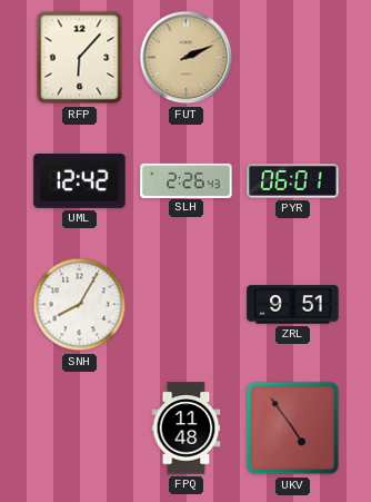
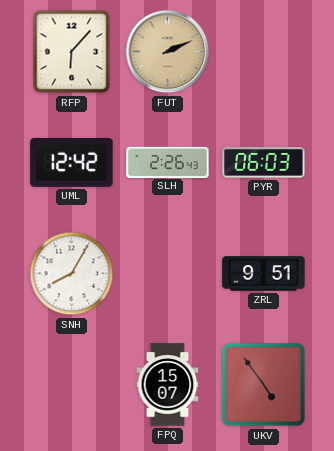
PYR: 06:01 -> 06:03
FPQ: 11:48 -> 15:07
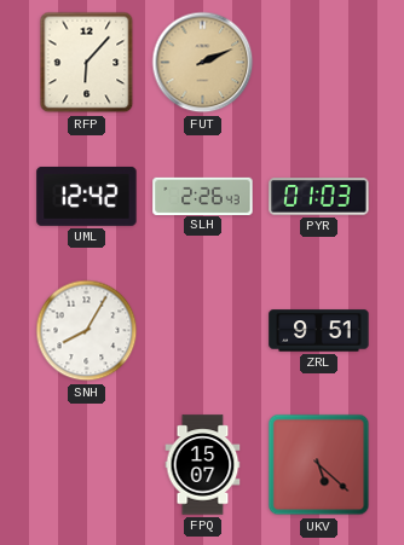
PYR: 06:03 -> 01:03
UKV: 4:54 -> 5:22
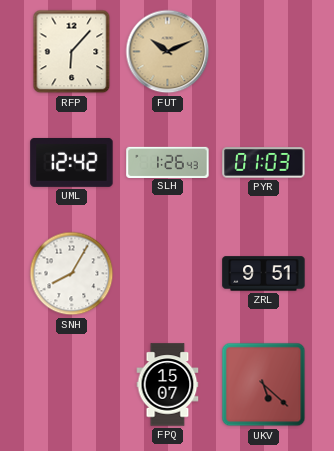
FUT: 2:11 -> 10:11
SLH: 2:26 -> 1:26
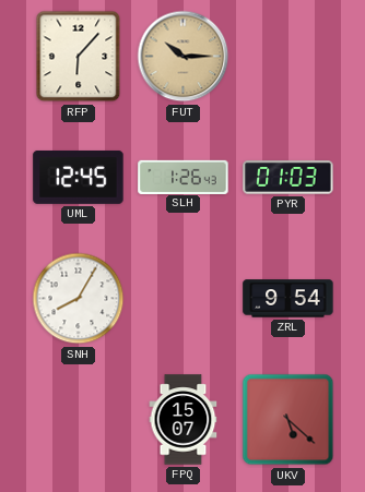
FUT: 10:11 -> 10:15
UML: 12:42 -> 12:45
ZRL: 9:51 -> 9:54
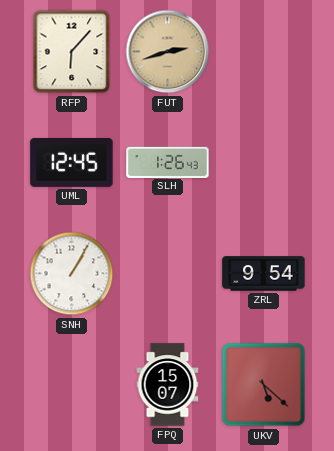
FUT: 10:15 -> 2:42
PYR: 01:03 -> none
SNH: 8:05 -> 1:05
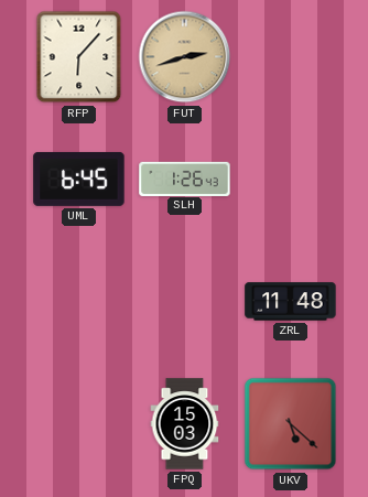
UML: 12:45 -> 6:45
SNH: 1:05 -> none
ZRL: 9:54 -> 11:48
FPQ: 15:07 -> 15:03
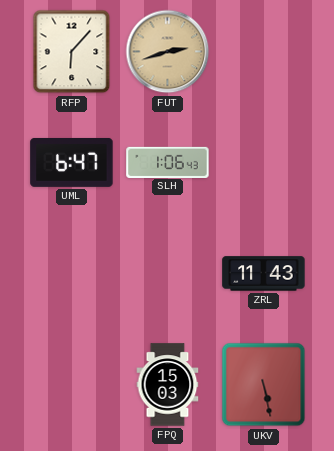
UML: 6:45 -> 6:47
SLH: 1:26 -> 1:06
ZRL: 11:48 -> 11:43
UKV: 5:22 -> 5:28
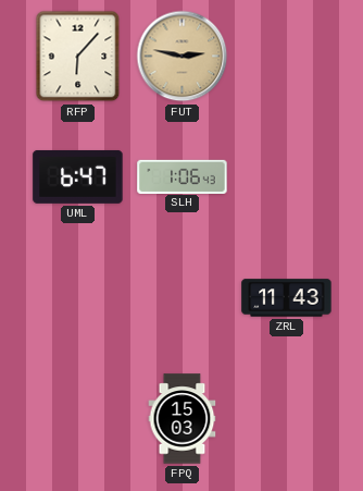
FUT: 2:42 -> 2:47
UKV: 5:28 -> none
